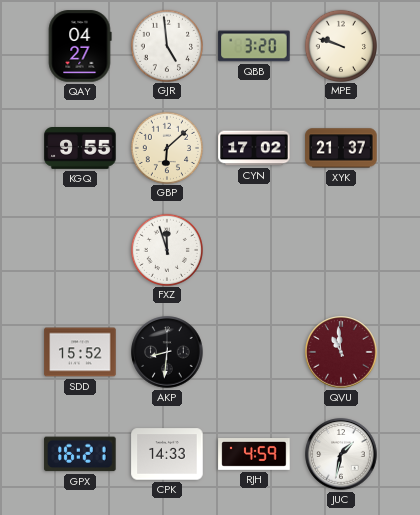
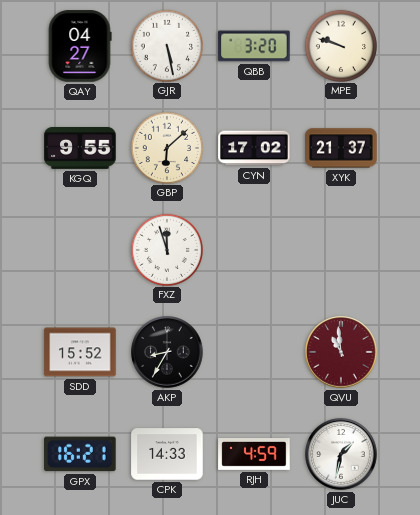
GJR: 4:59 -> 5:28
AKP: 8:31 -> 8:35
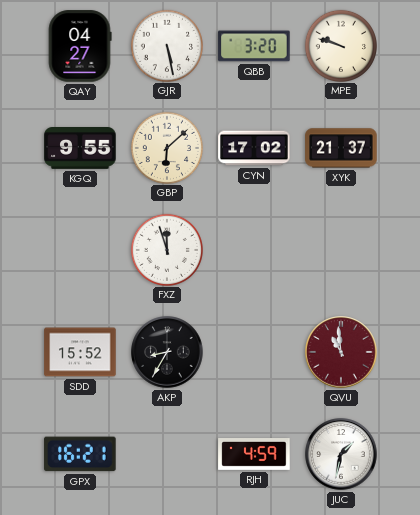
CPK: 14:33 -> none
